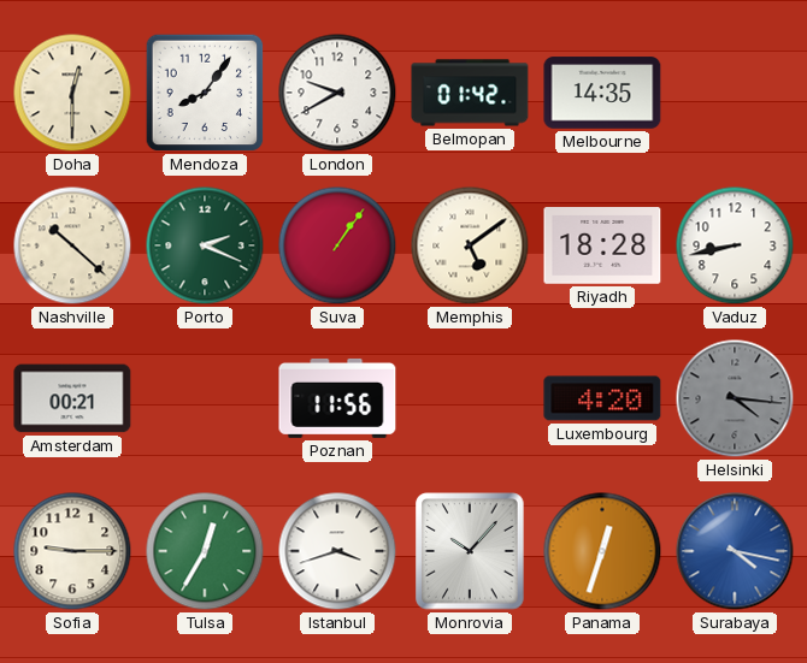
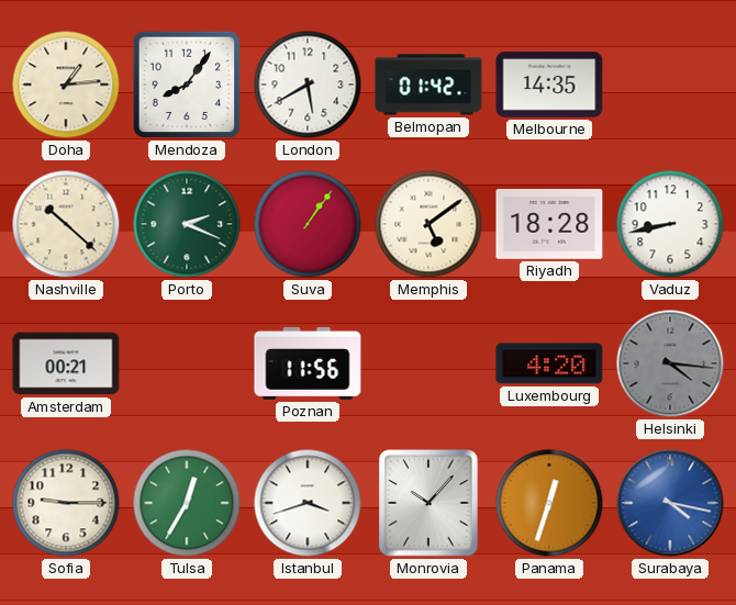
Doha: 12:30 -> 1:14
London: 9:40 -> 5:40
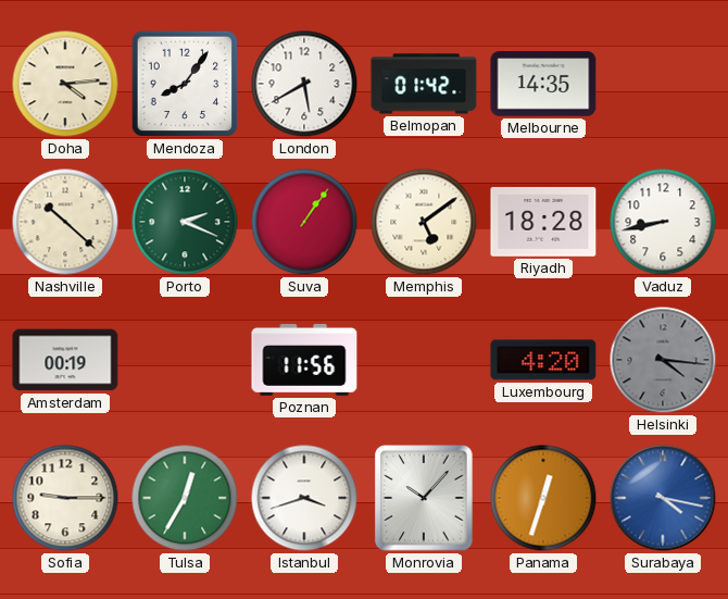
Doha: 1:14 -> 4:14
Amsterdam: 00:21 -> 00:19
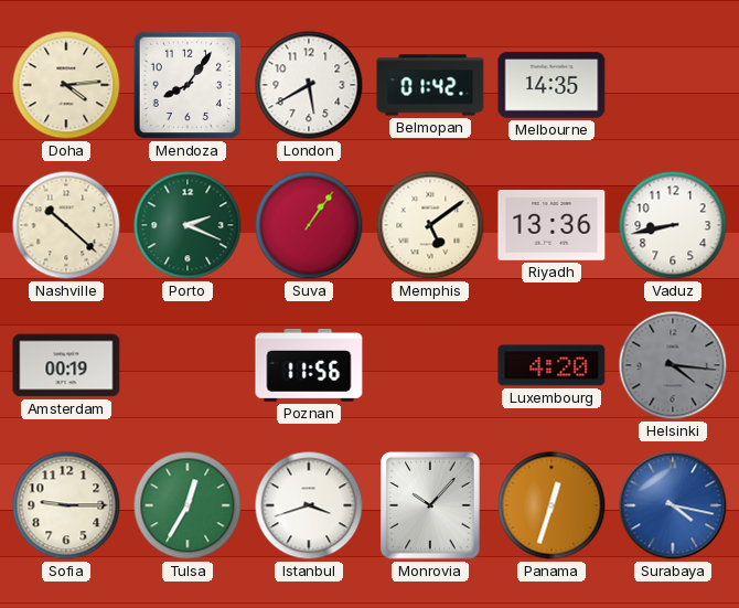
Riyadh: 18:28 -> 13:36
